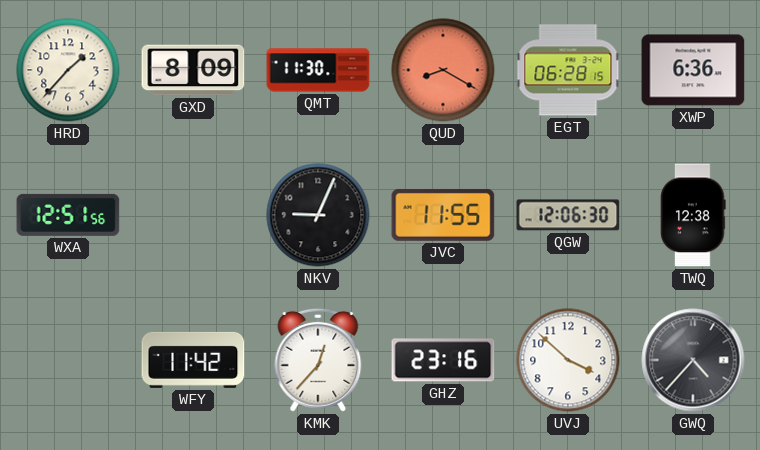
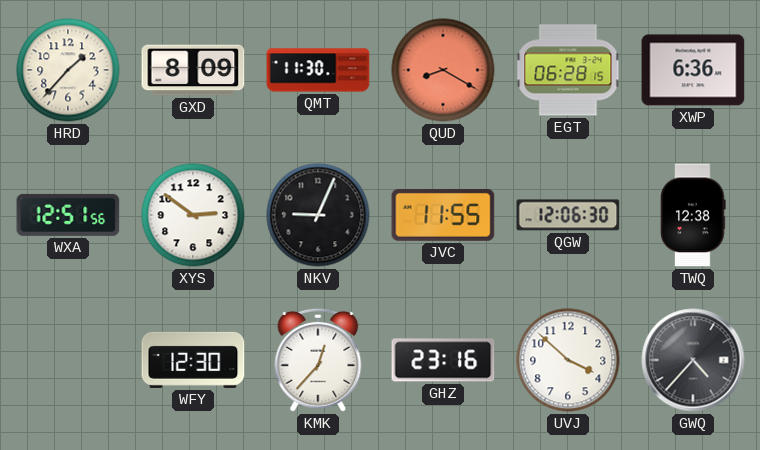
XYS: none -> 2:51
WFY: 11:42 -> 12:30
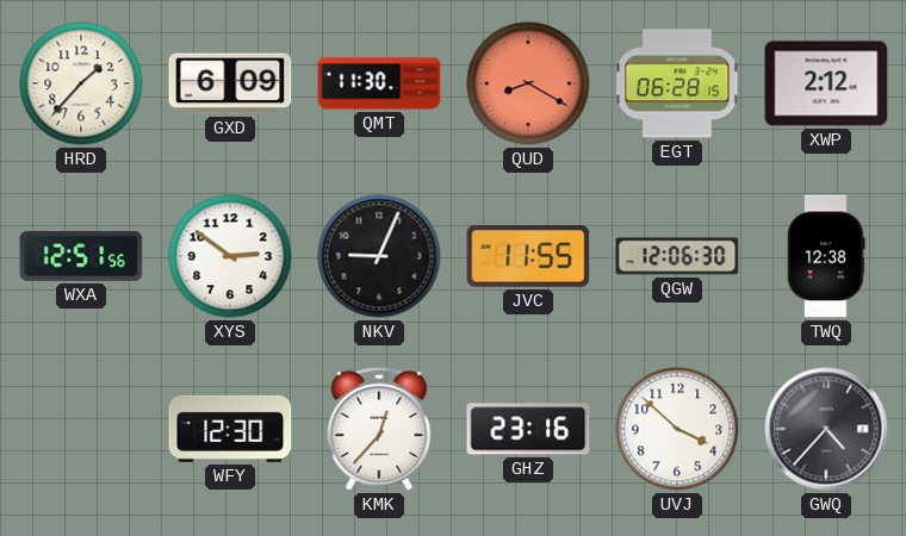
GXD: 8:09 -> 6:09
XWP: 6:36 -> 2:12
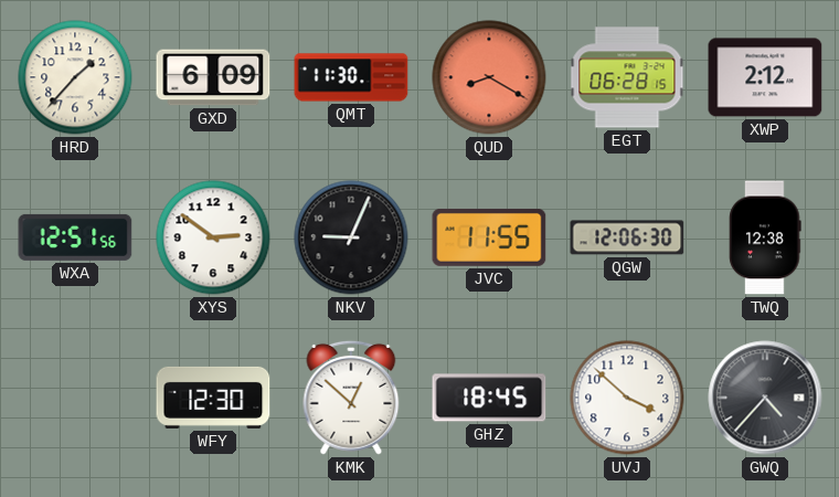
KMK: 12:37 -> 12:52
GHZ: 23:16 -> 18:45
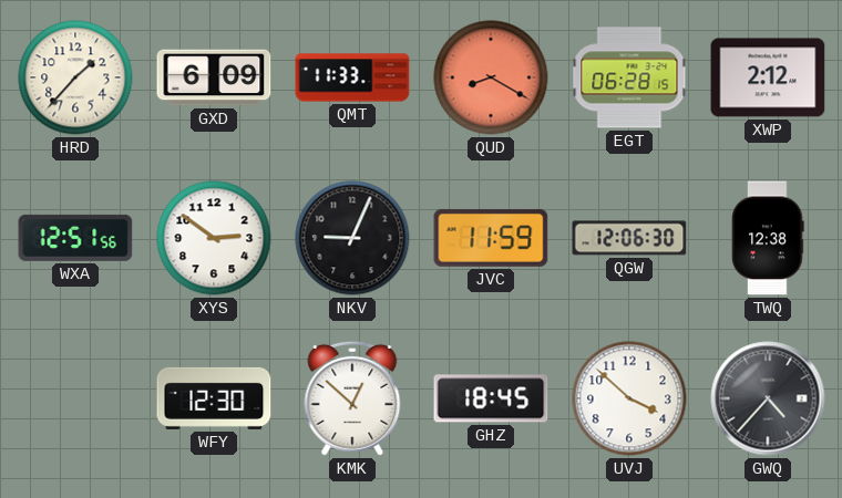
QMT: 11:30 -> 11:33
JVC: 11:55 -> 11:59
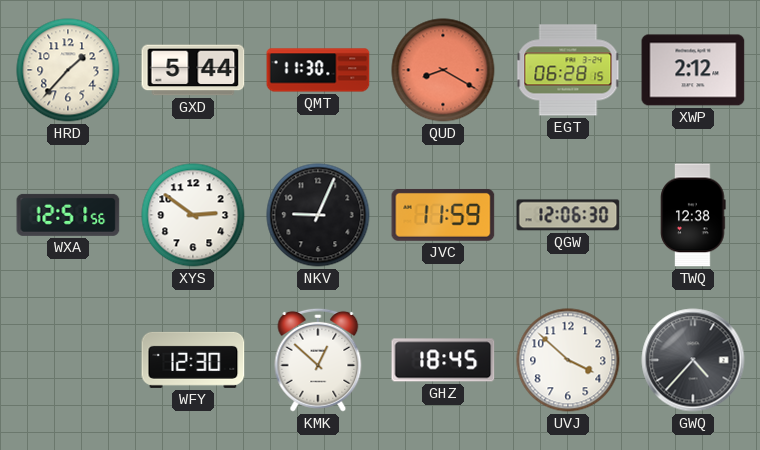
GXD: 6:09 -> 5:44
QMT: 11:33 -> 11:30
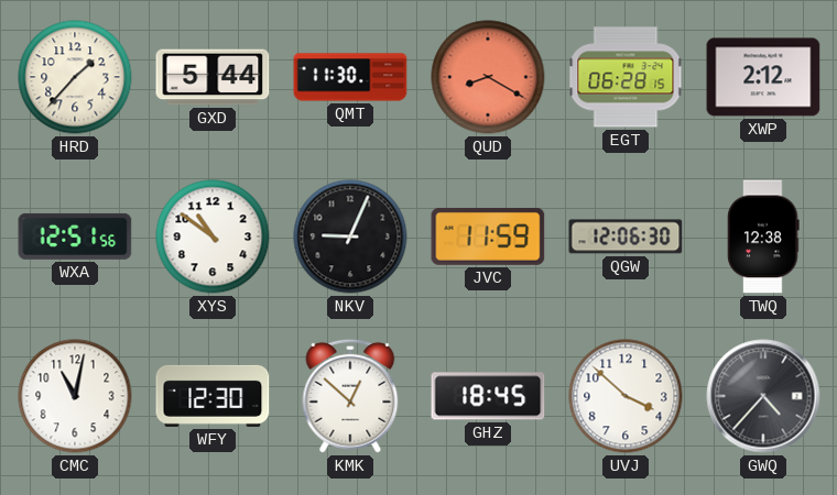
XYS: 2:51 -> 10:51
CMC: none -> 11:02
